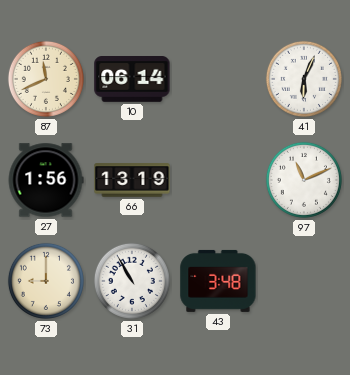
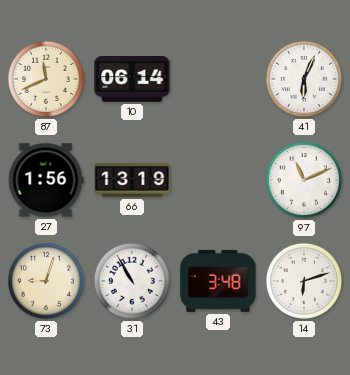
73: 9:00 -> 9:03
14: none -> 6:12
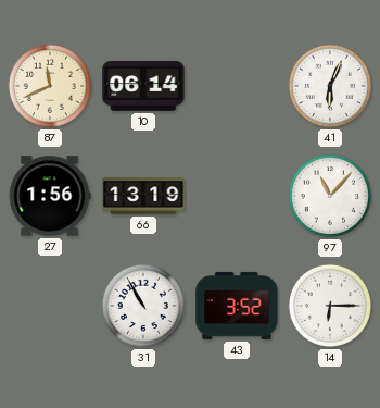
97: 11:11 -> 11:07
73: 9:03 -> none
43: 3:48 -> 3:52
14: 6:12 -> 6:15
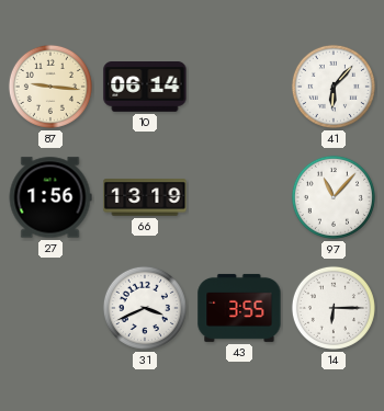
87: 11:41 -> 9:16
41: 6:04 -> 6:07
31: 10:55 -> 3:41
43: 3:52 -> 3:55
